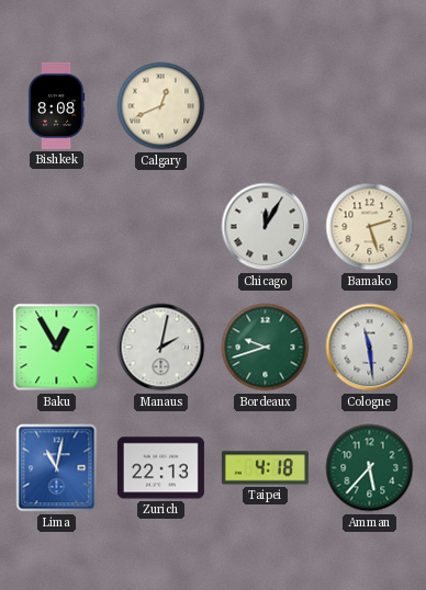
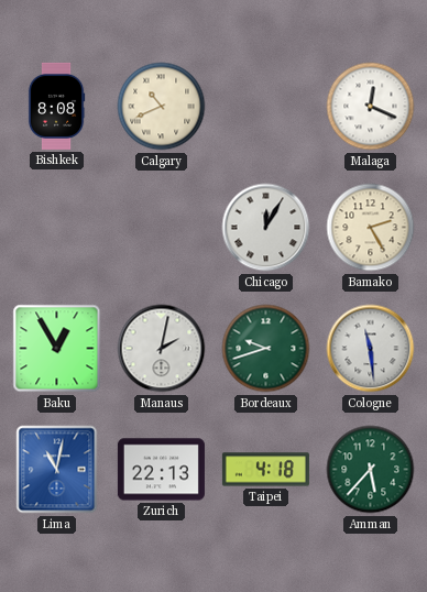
Calgary: 12:41 -> 10:41
Malaga: none -> 12:19
Bamako: 2:27 -> 2:25
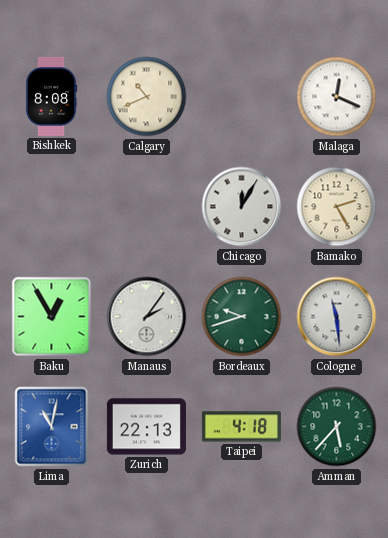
Manaus: 2:02 -> 2:06
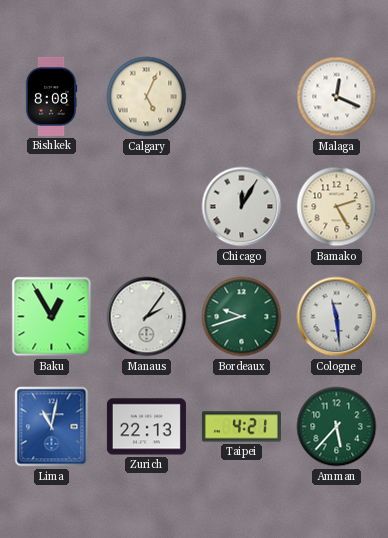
Calgary: 10:41 -> 5:04
Taipei: 4:18 -> 4:21
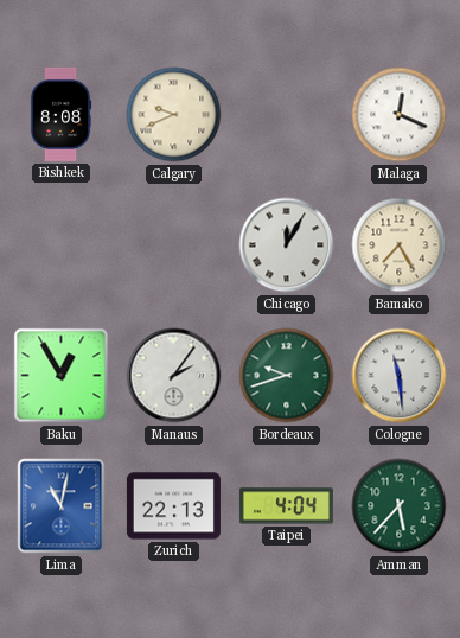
Calgary: 5:04 -> 9:41
Bamako: 2:25 -> 7:25
Taipei: 4:21 -> 4:04
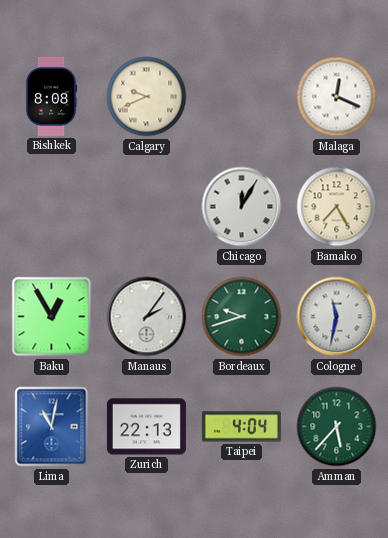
Cologne: 11:29 -> 11:32
